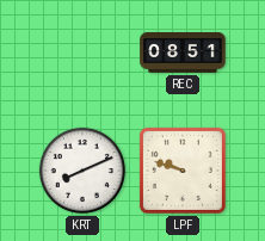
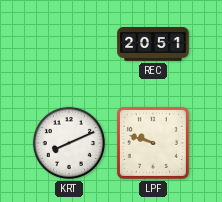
REC: 08:51 -> 20:51
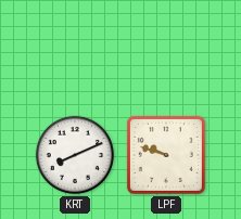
REC: 20:51 -> none
